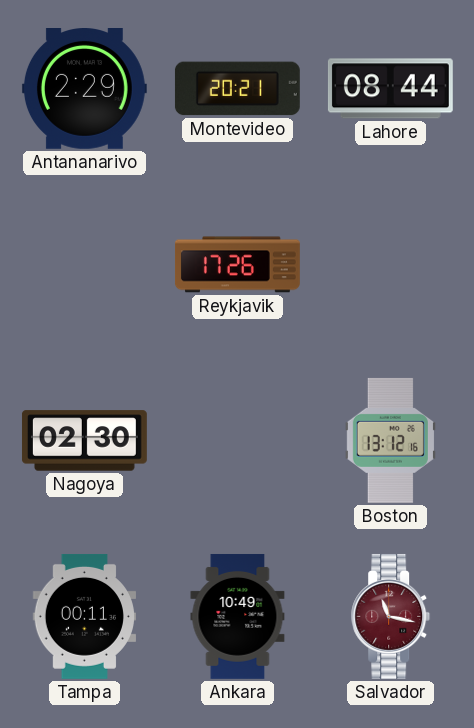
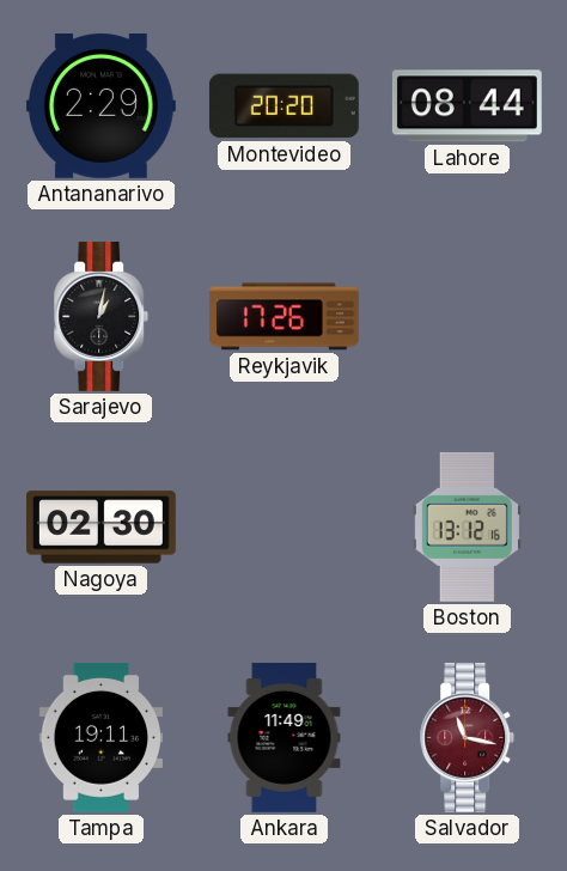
Montevideo: 20:21 -> 20:20
Sarajevo: none -> 1:02
Tampa: 00:11 -> 19:11
Ankara: 10:49 -> 11:49
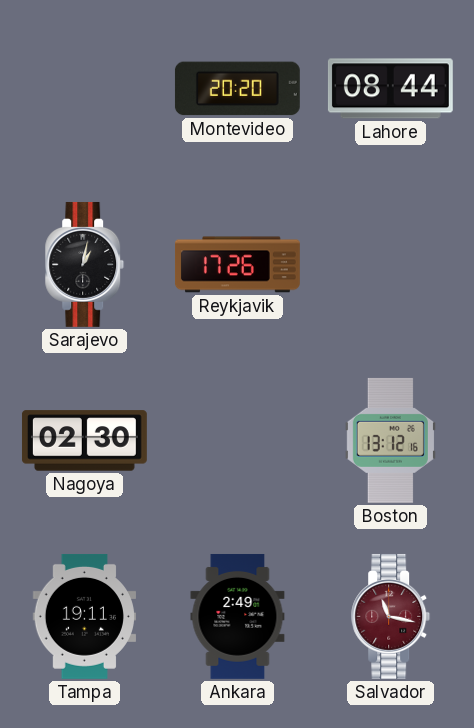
Antananarivo: 2:29 -> none
Ankara: 11:49 -> 2:49
